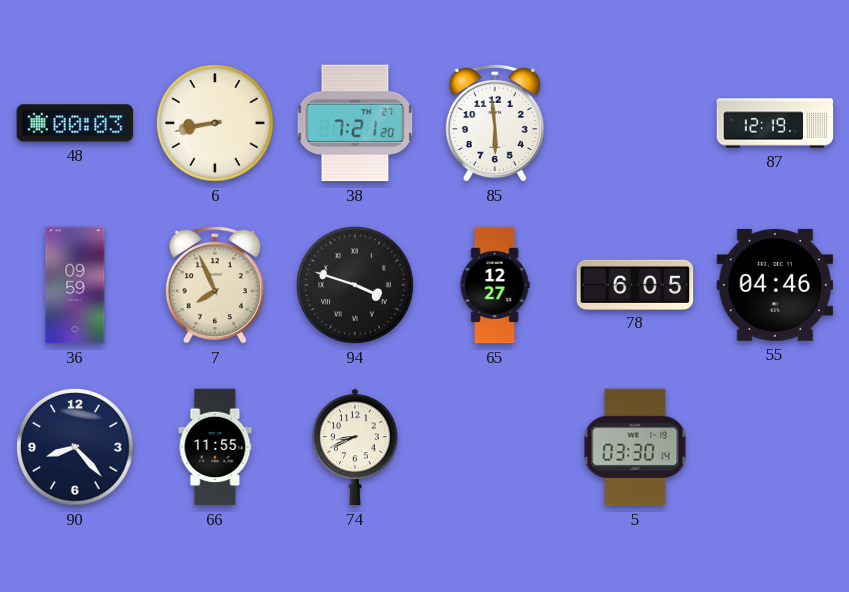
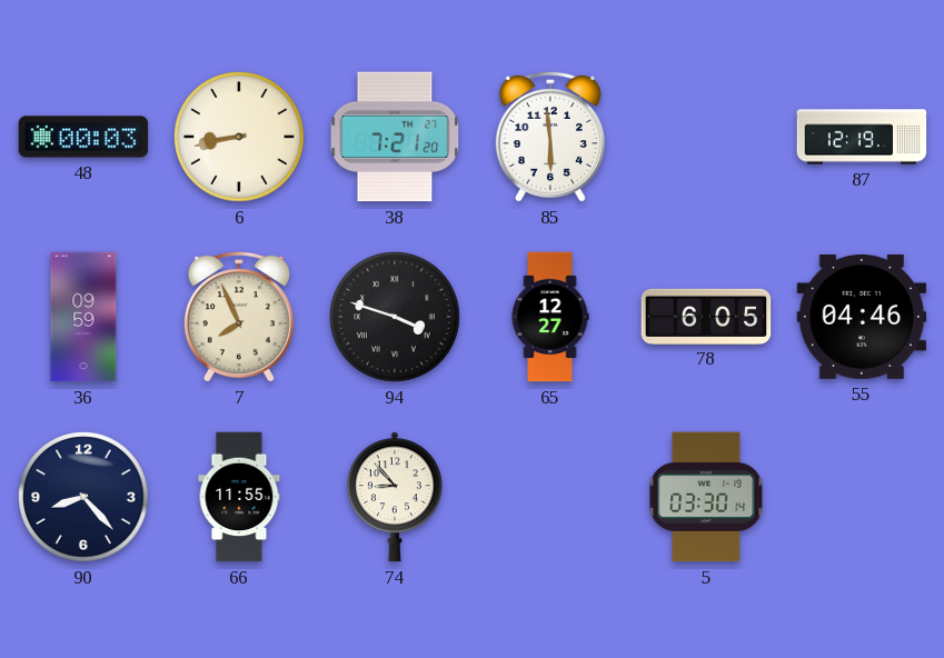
74: 8:41 -> 8:53
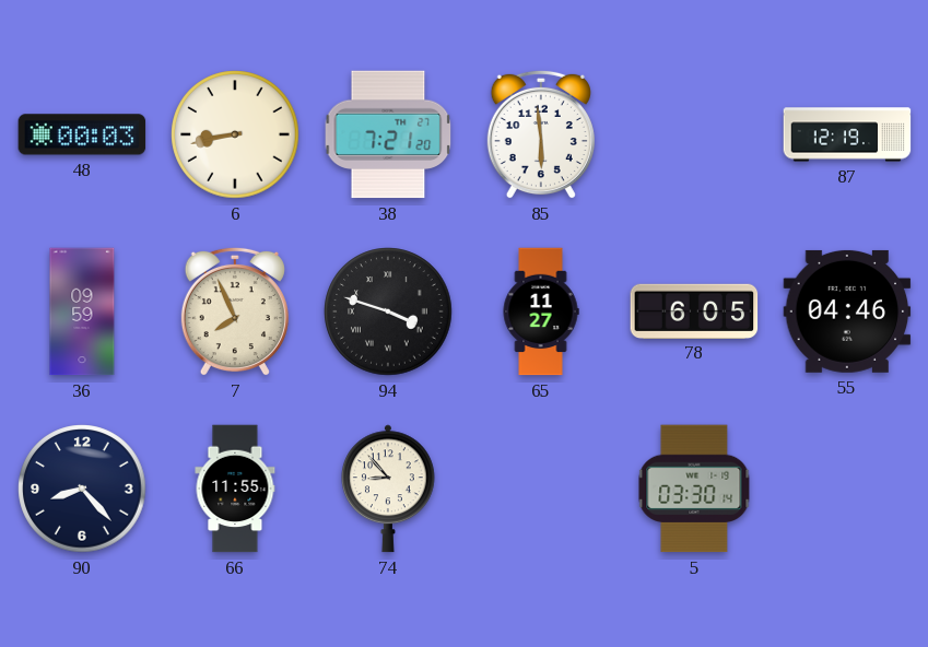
65: 12:27 -> 11:27
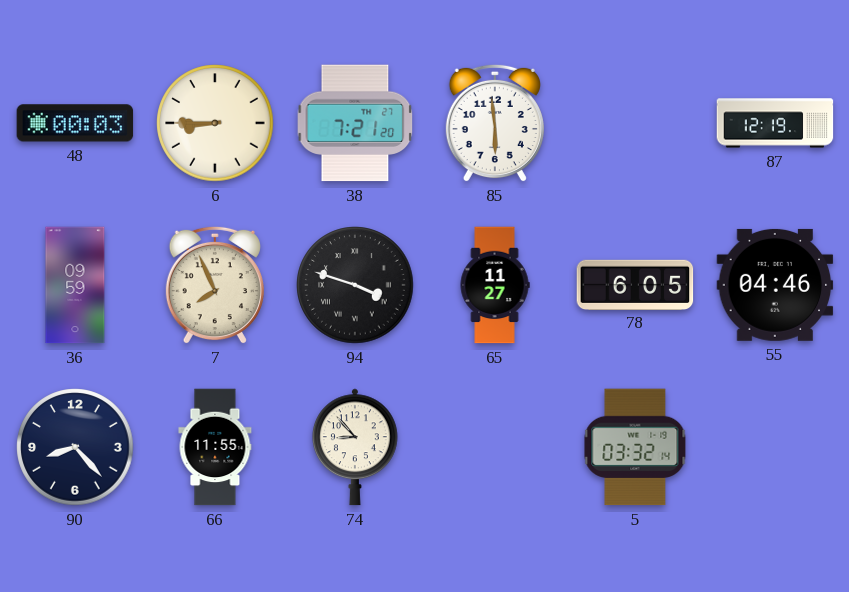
6: 8:43 -> 8:45
5: 03:30 -> 03:32
